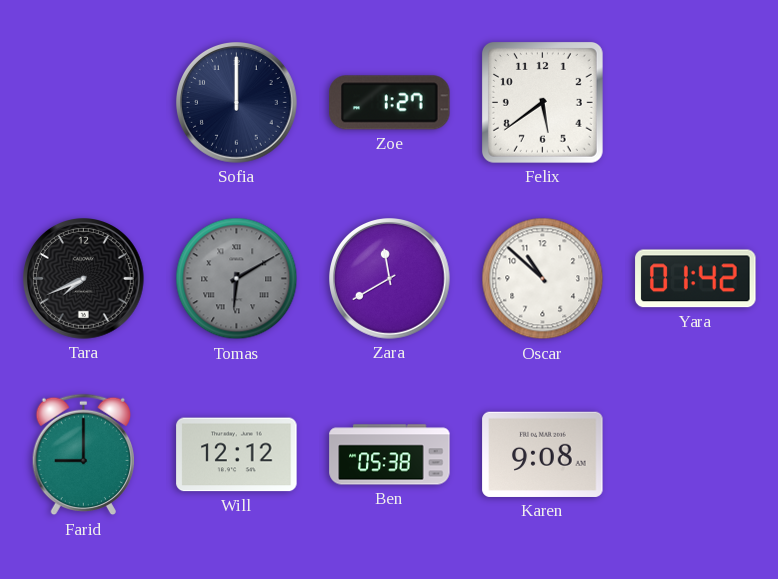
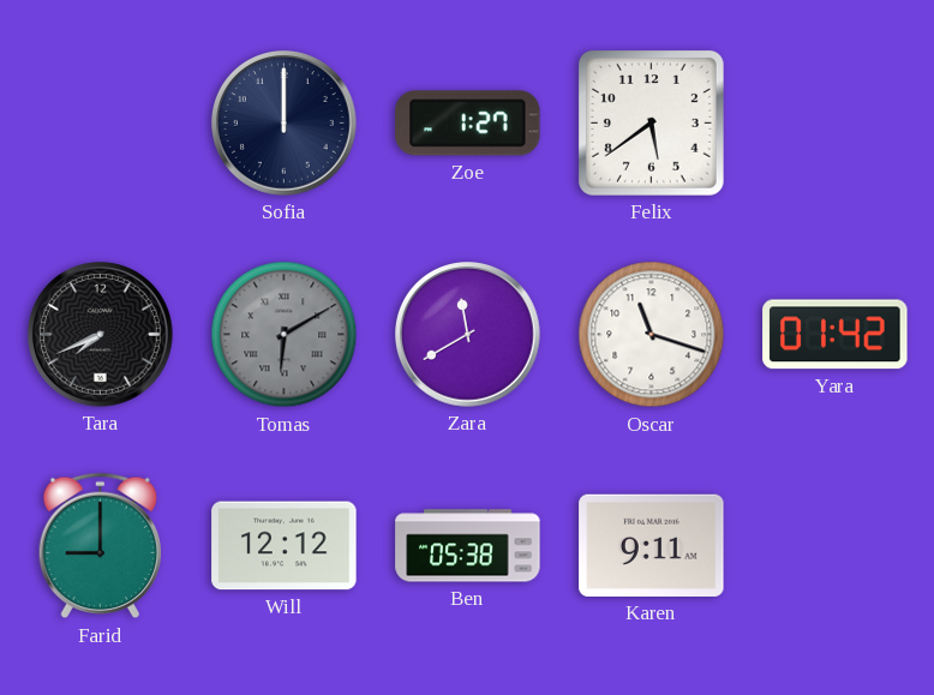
Oscar: 10:52 -> 11:18
Karen: 9:08 -> 9:11
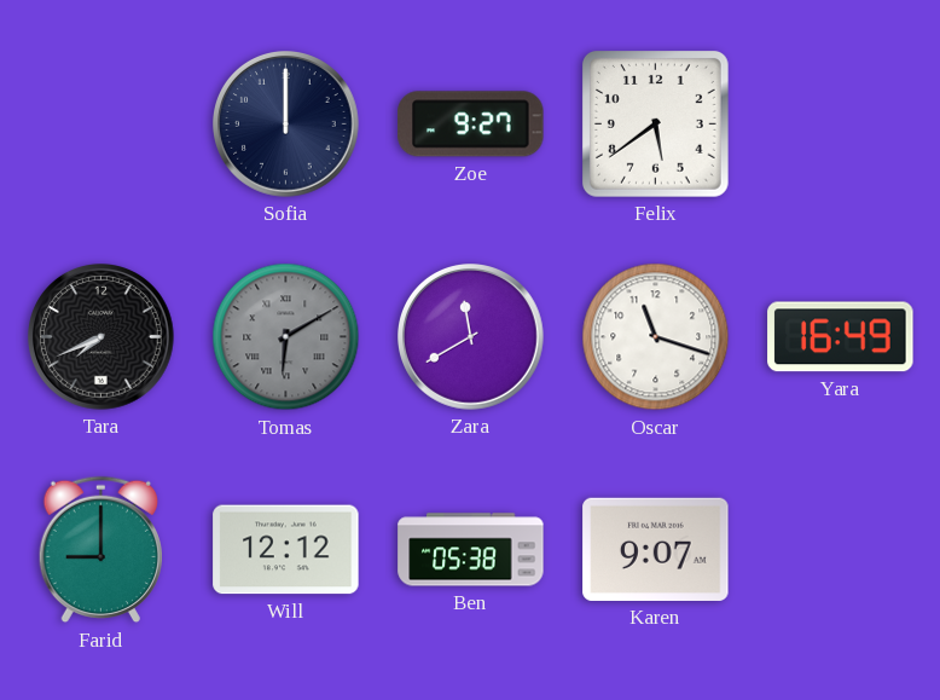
Zoe: 1:27 -> 9:27
Yara: 01:42 -> 16:49
Karen: 9:11 -> 9:07
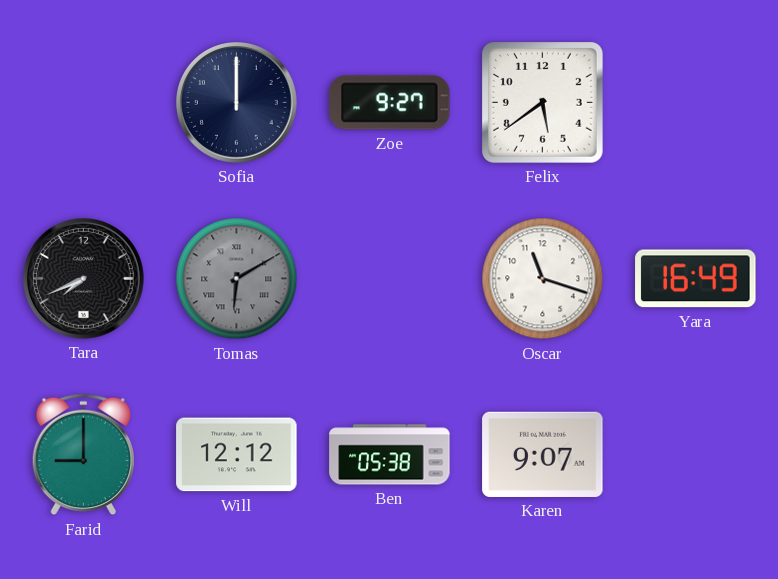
Zara: 11:40 -> none
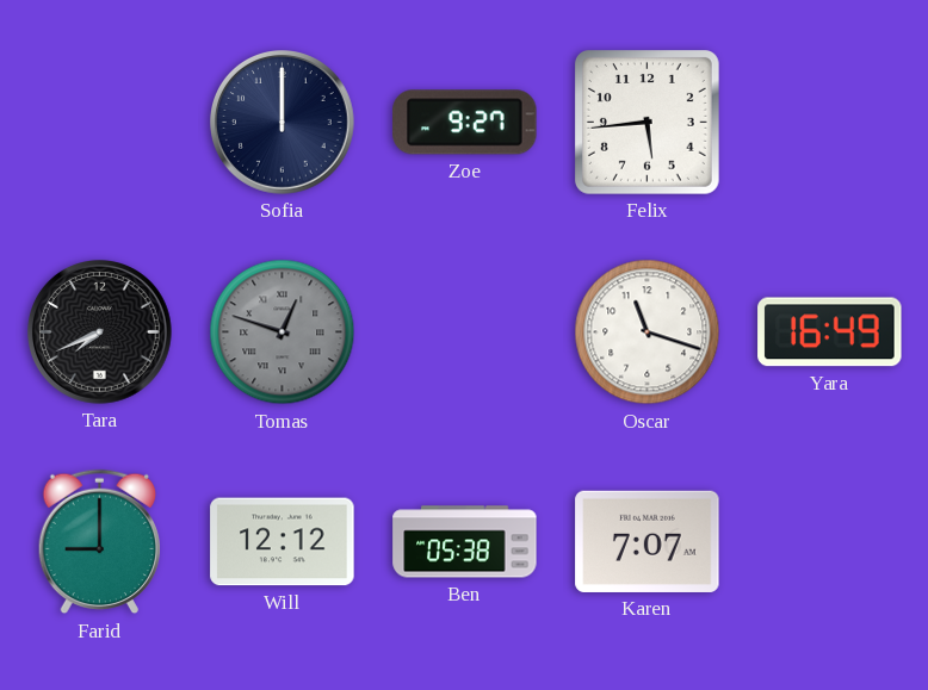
Felix: 5:39 -> 5:44
Tomas: 6:10 -> 12:48
Karen: 9:07 -> 7:07
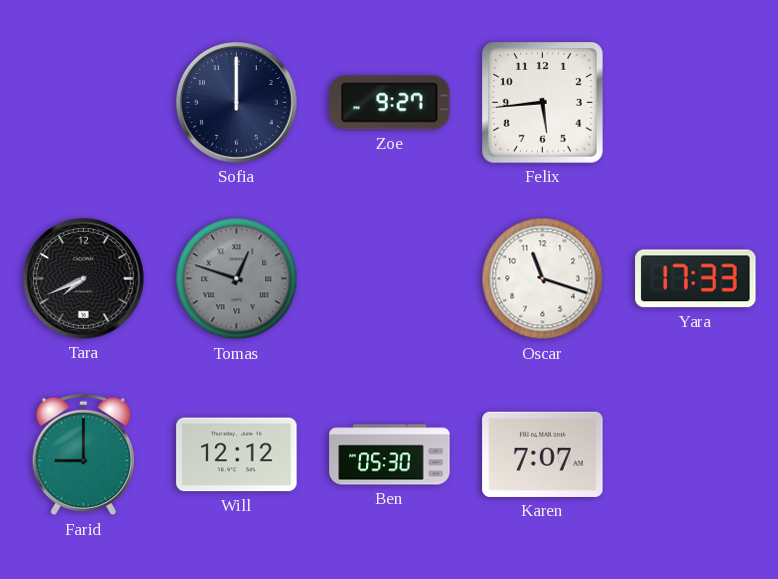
Yara: 16:49 -> 17:33
Ben: 05:38 -> 05:30
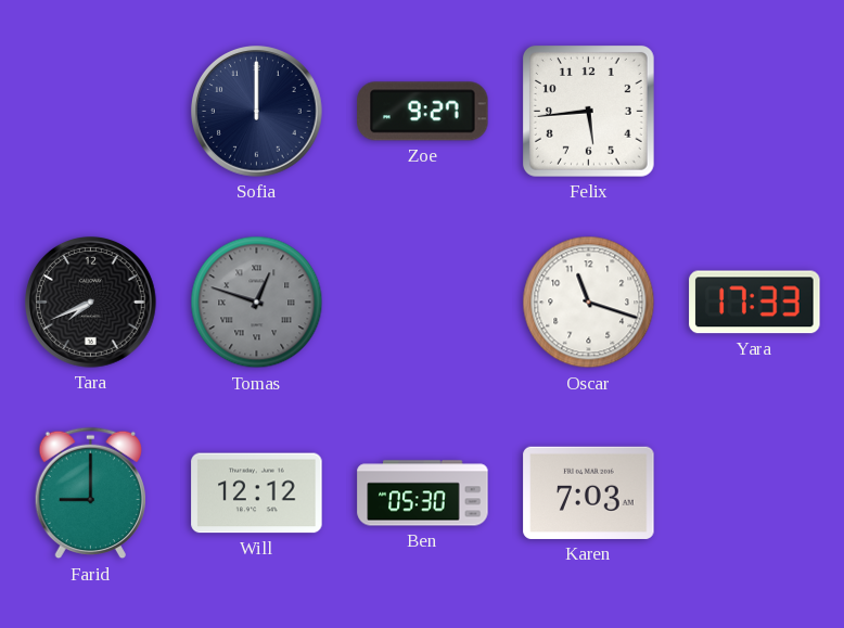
Karen: 7:07 -> 7:03
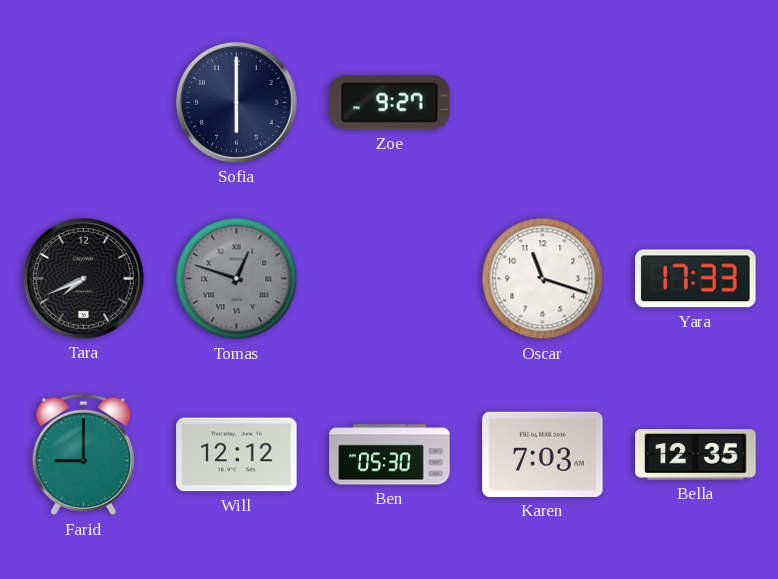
Sofia: 12:00 -> 6:00
Felix: 5:44 -> none
Bella: none -> 12:35
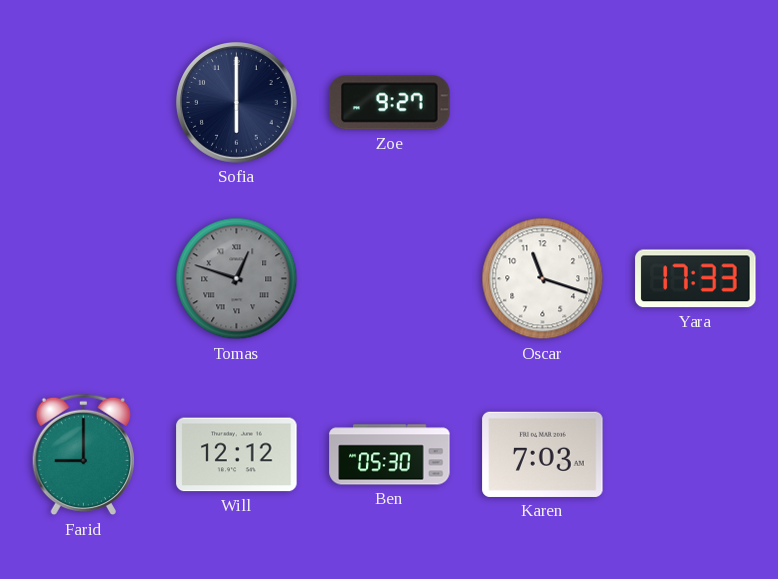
Tara: 7:41 -> none
Bella: 12:35 -> none
